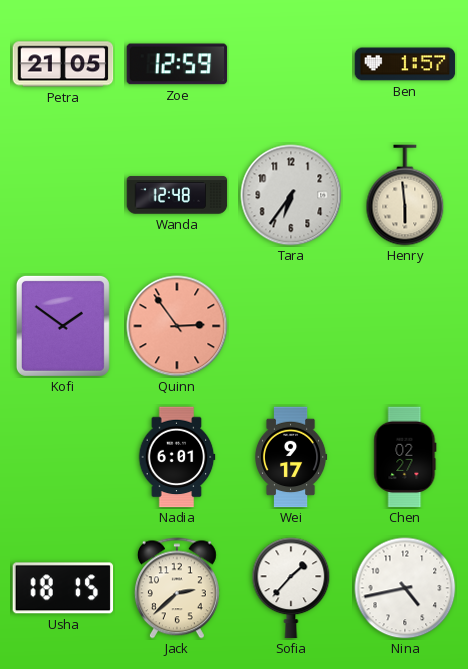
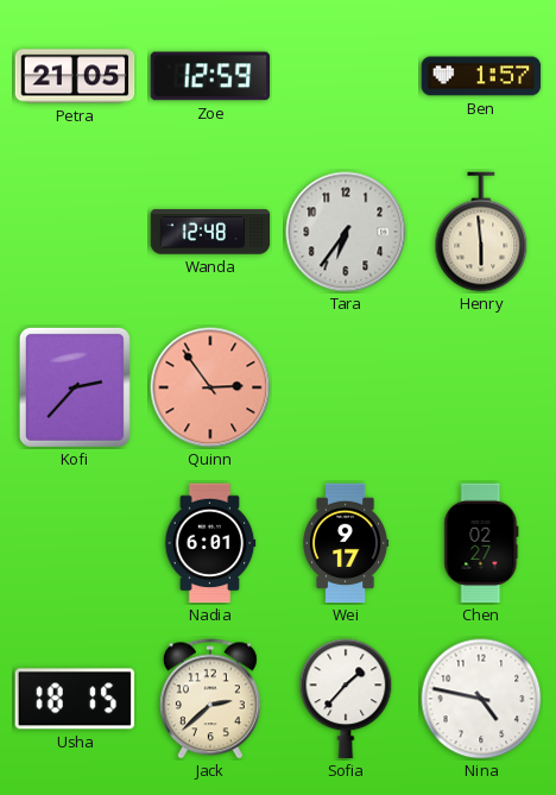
Kofi: 1:51 -> 2:37
Nina: 4:43 -> 4:47
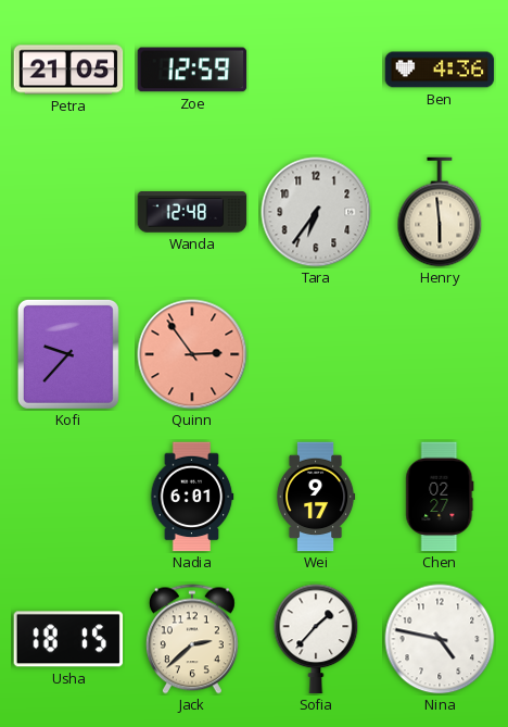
Ben: 1:57 -> 4:36
Kofi: 2:37 -> 9:37
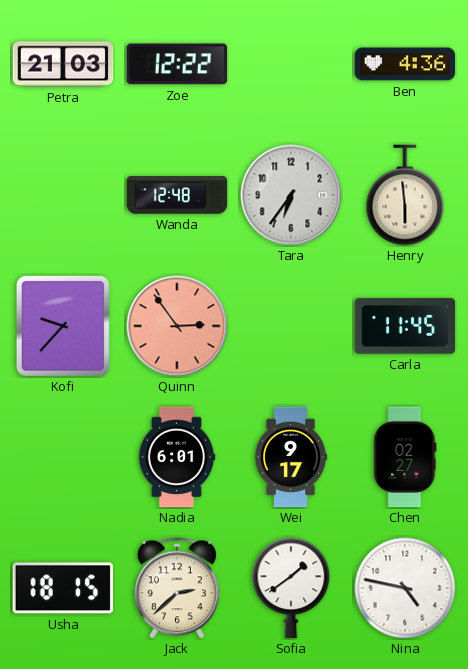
Petra: 21:05 -> 21:03
Zoe: 12:59 -> 12:22
Carla: none -> 11:45
Sofia: 1:37 -> 1:39
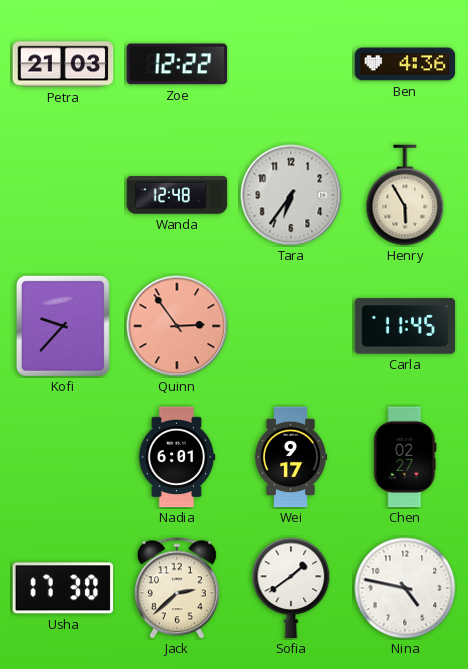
Henry: 5:59 -> 5:55
Usha: 18:15 -> 17:30
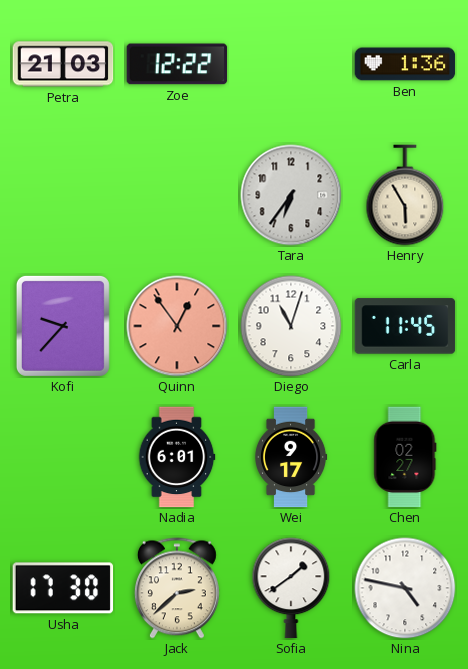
Ben: 4:36 -> 1:36
Wanda: 12:48 -> none
Quinn: 2:54 -> 12:54
Diego: none -> 11:03
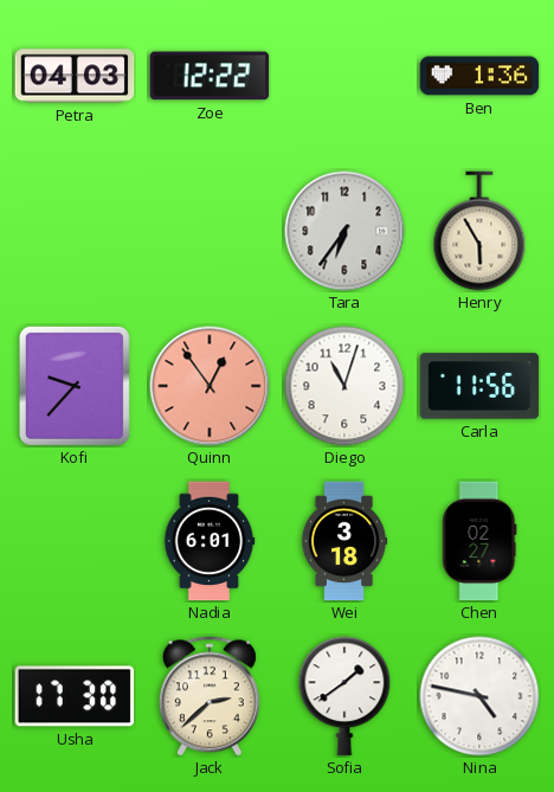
Petra: 21:03 -> 04:03
Carla: 11:45 -> 11:56
Wei: 9:17 -> 3:18
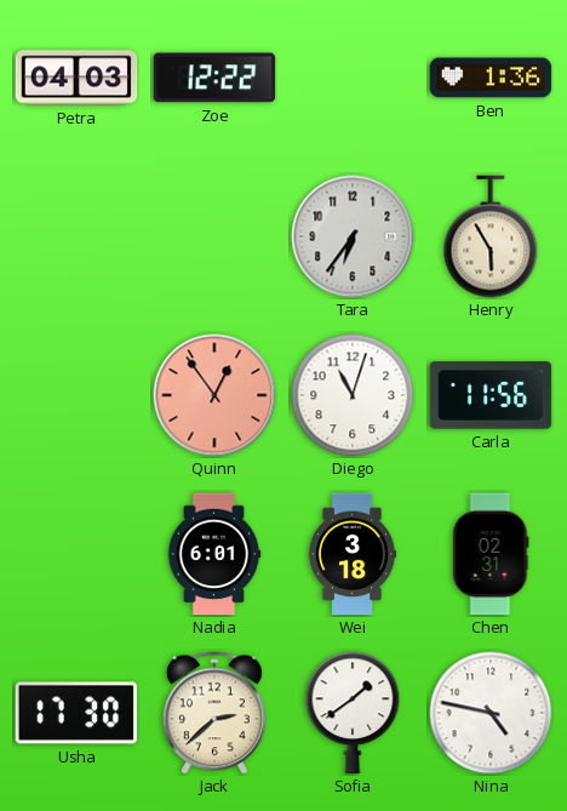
Kofi: 9:37 -> none
Chen: 02:27 -> 02:31
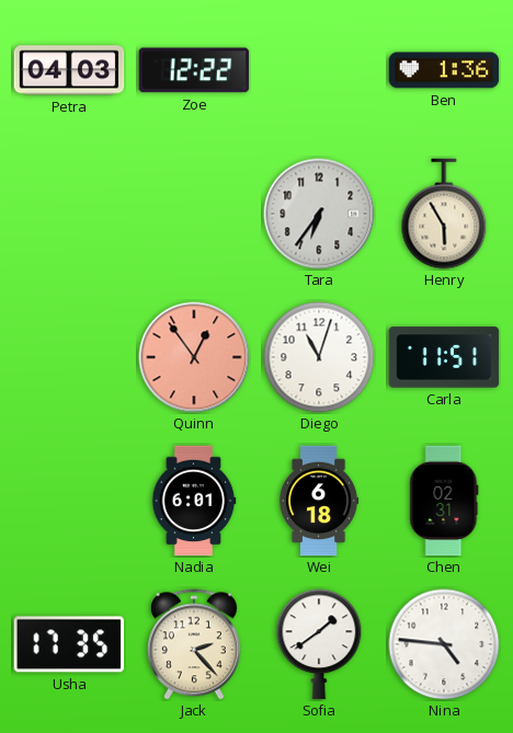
Carla: 11:56 -> 11:51
Wei: 3:18 -> 6:18
Usha: 17:30 -> 17:35
Jack: 2:38 -> 2:23
Nina: 4:47 -> 4:46
